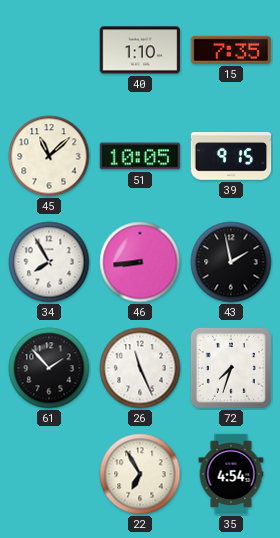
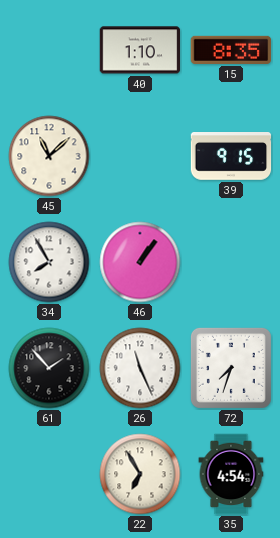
15: 7:35 -> 8:35
51: 10:05 -> none
46: 8:44 -> 1:06
43: 1:58 -> none
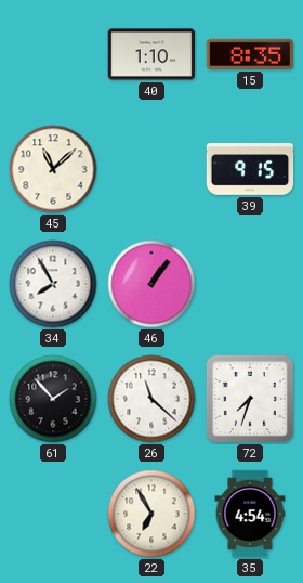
26: 11:26 -> 11:22
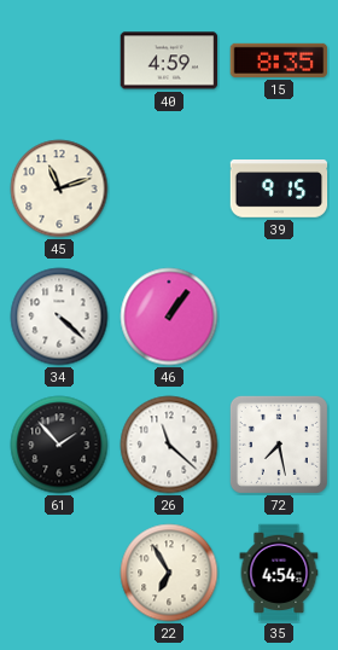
40: 1:10 -> 4:59
45: 11:08 -> 11:12
34: 7:55 -> 4:22
72: 7:33 -> 7:28
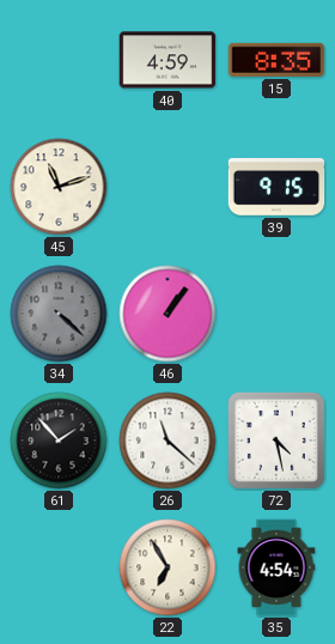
34 dial: white -> grey
72: 7:28 -> 4:28
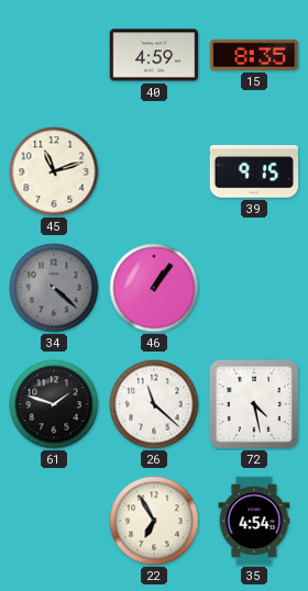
61: 1:53 -> 1:48
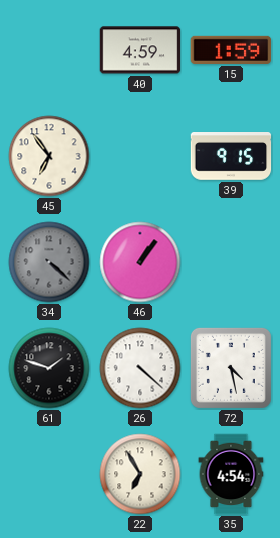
15: 8:35 -> 1:59
45: 11:12 -> 6:54
26: 11:22 -> 4:22
